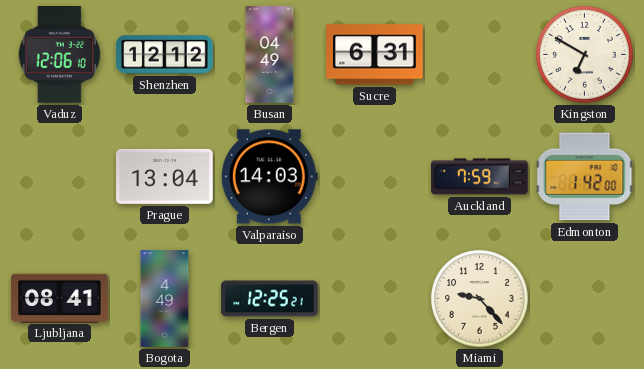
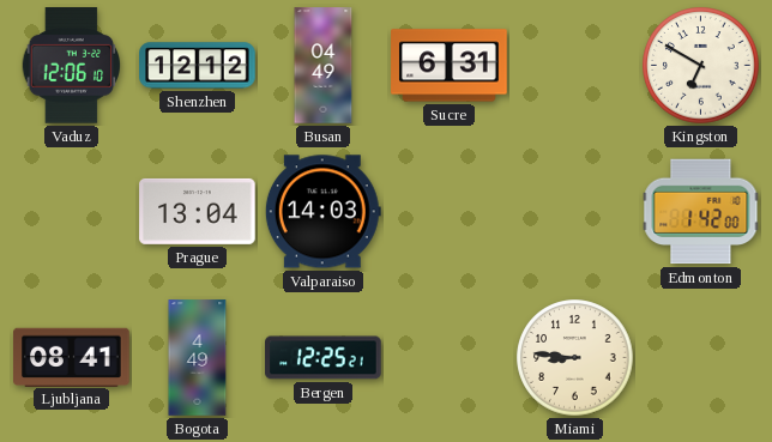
Auckland: 7:59 -> none
Miami: 9:23 -> 8:46
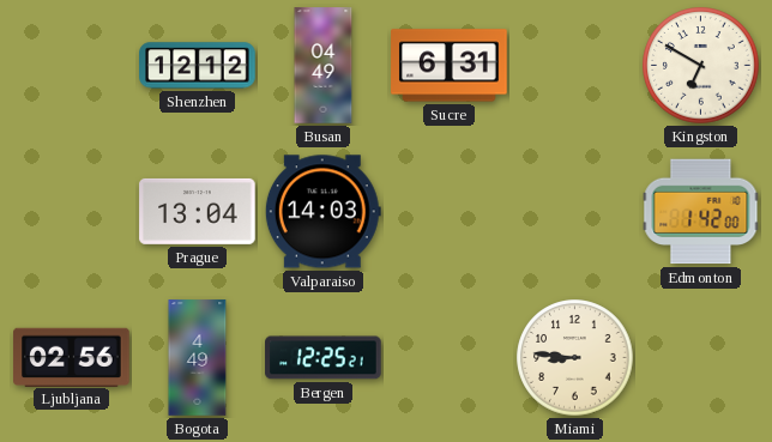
Vaduz: 12:06 -> none
Ljubljana: 08:41 -> 02:56
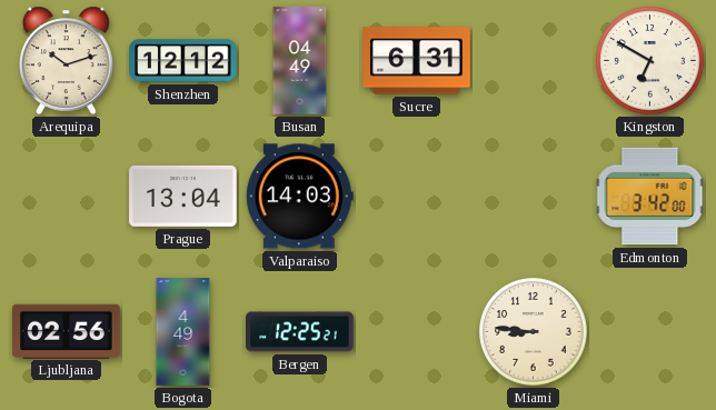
Arequipa: none -> 10:12
Edmonton: 1:42 -> 3:42
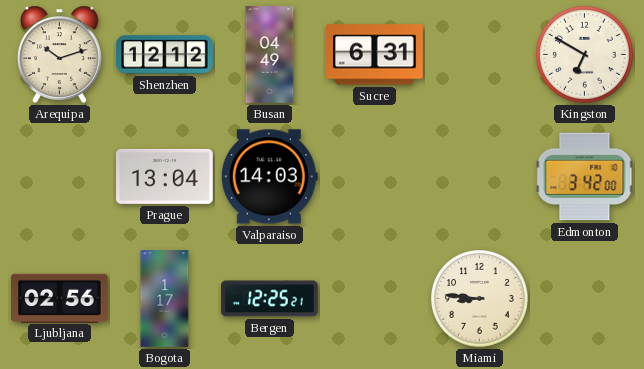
Bogota: 4:49 -> 1:17
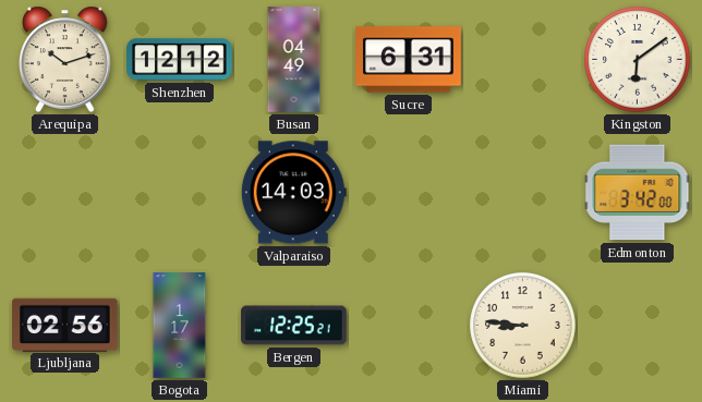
Kingston: 6:50 -> 6:09
Prague: 13:04 -> none
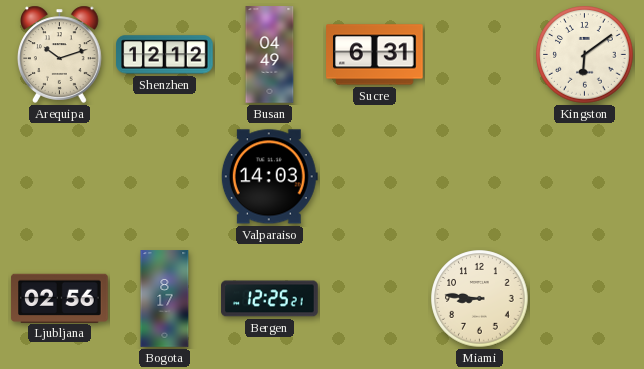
Edmonton: 3:42 -> none
Bogota: 1:17 -> 8:17
